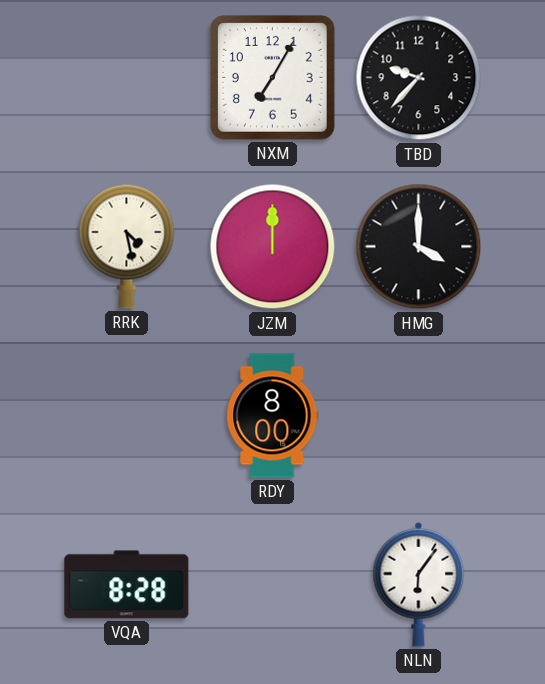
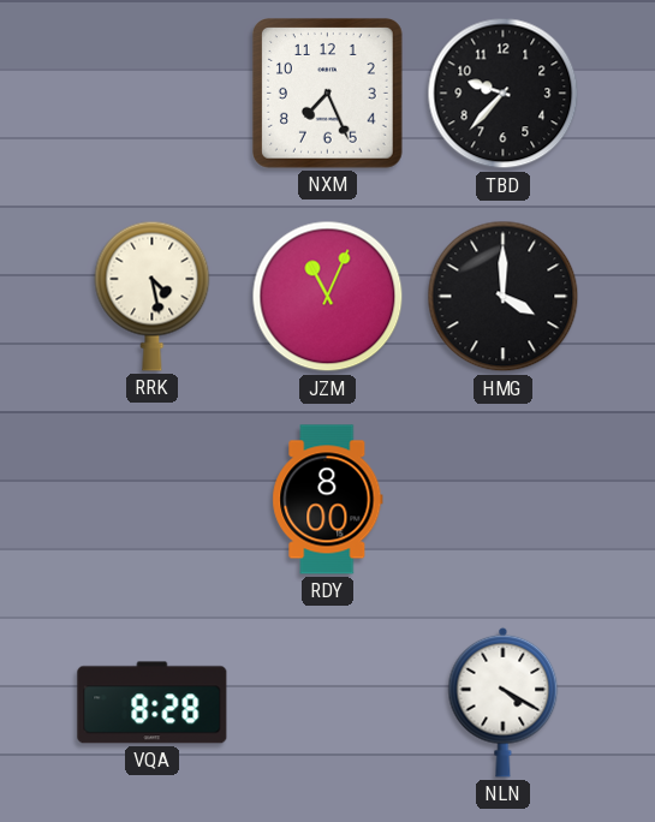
NXM: 7:05 -> 7:26
JZM: 12:00 -> 11:04
NLN: 6:06 -> 4:20
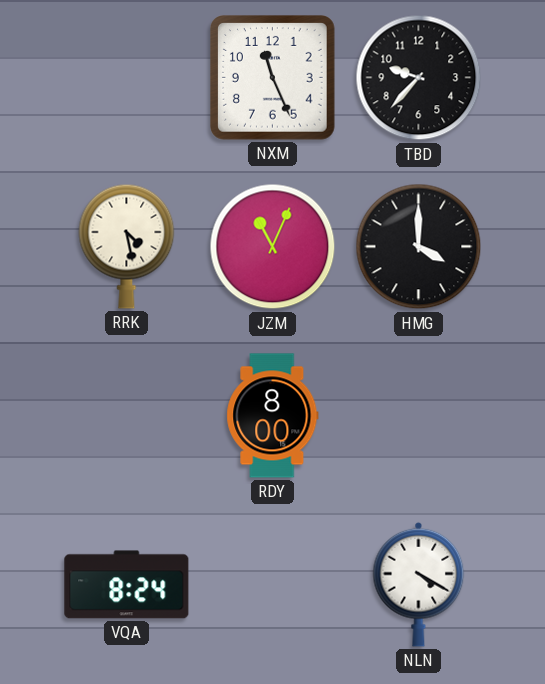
NXM: 7:26 -> 11:26
VQA: 8:28 -> 8:24
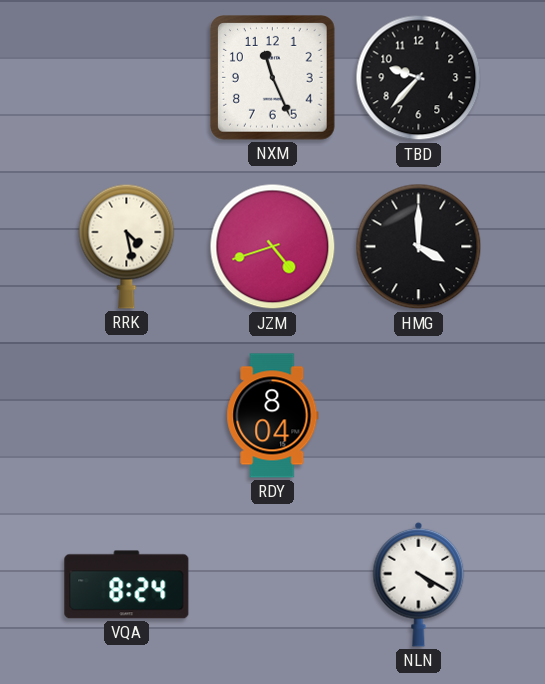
JZM: 11:04 -> 4:42
RDY: 8:00 -> 8:04
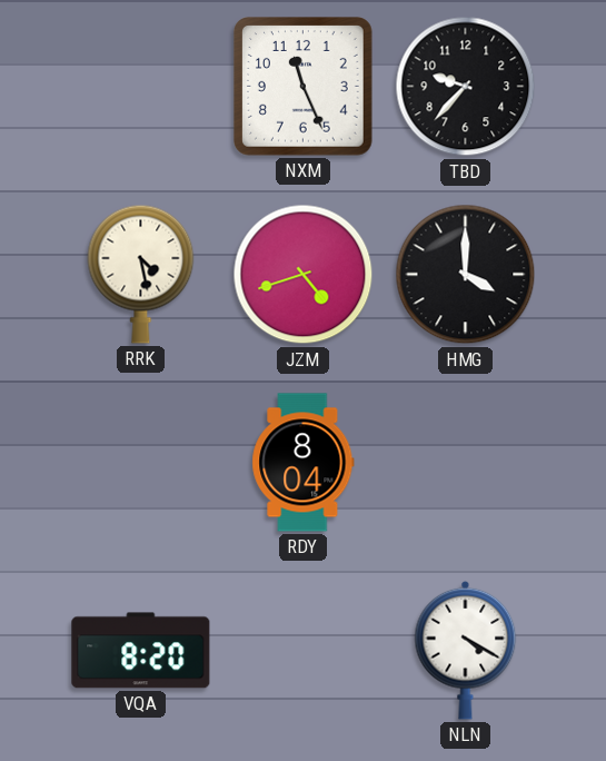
VQA: 8:24 -> 8:20
